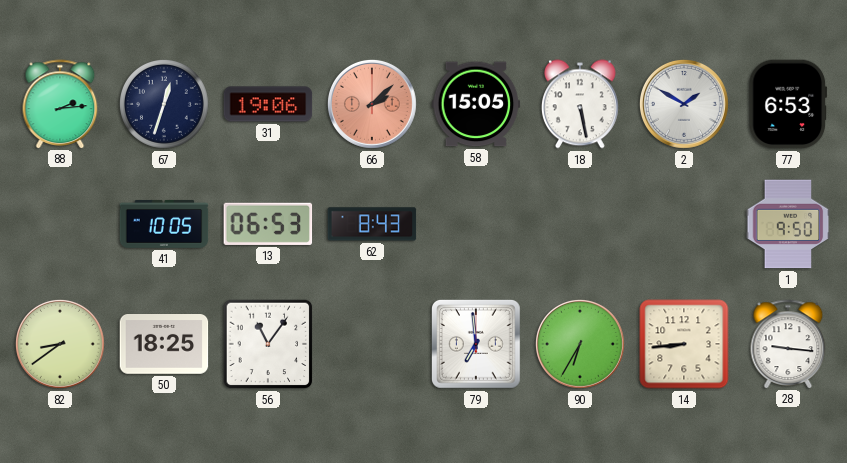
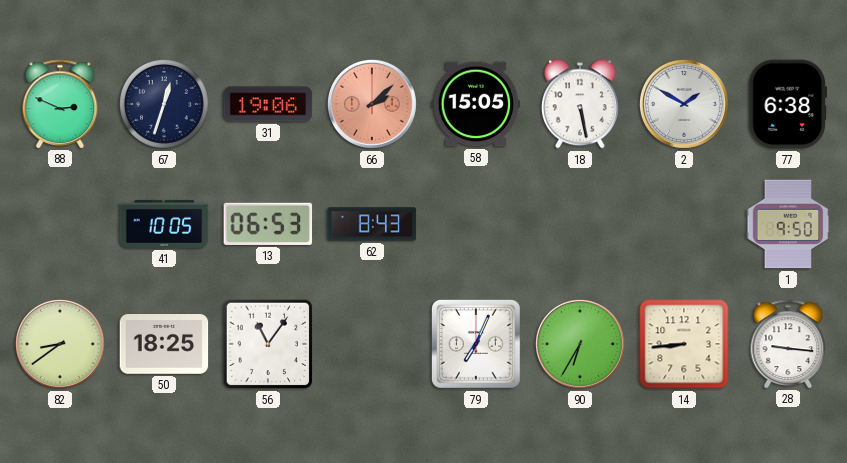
88: 2:14 -> 2:49
77: 6:53 -> 6:38
79: 6:59 -> 7:04
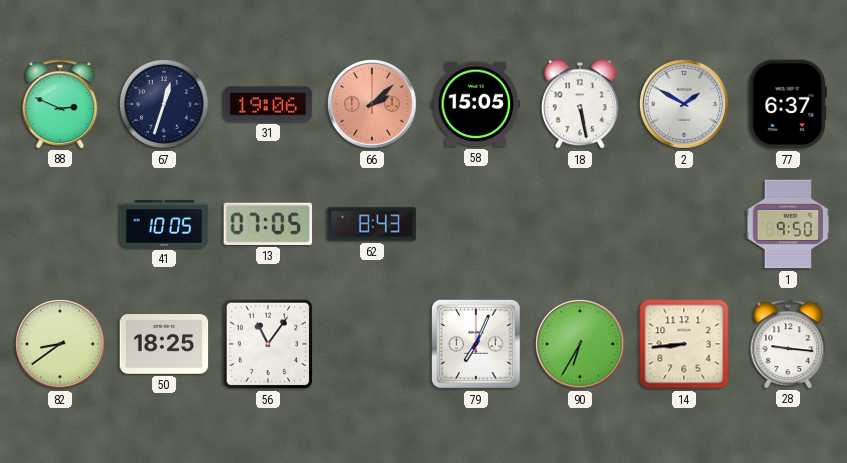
77: 6:38 -> 6:37
13: 06:53 -> 07:05
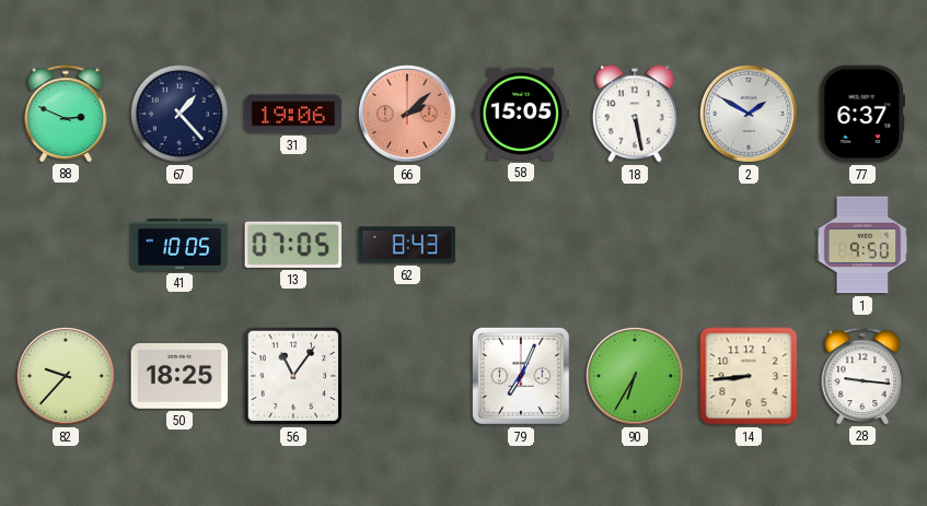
67: 12:33 -> 1:23
82: 8:39 -> 9:37
